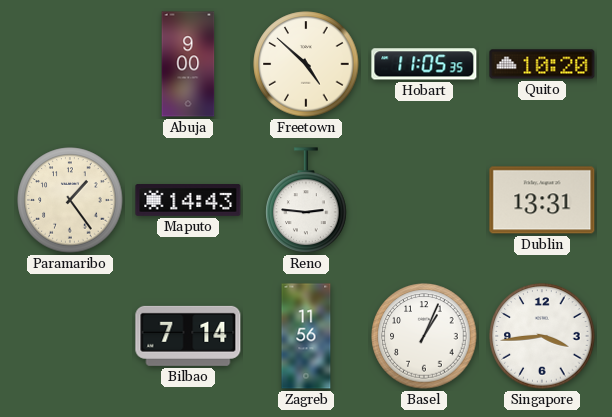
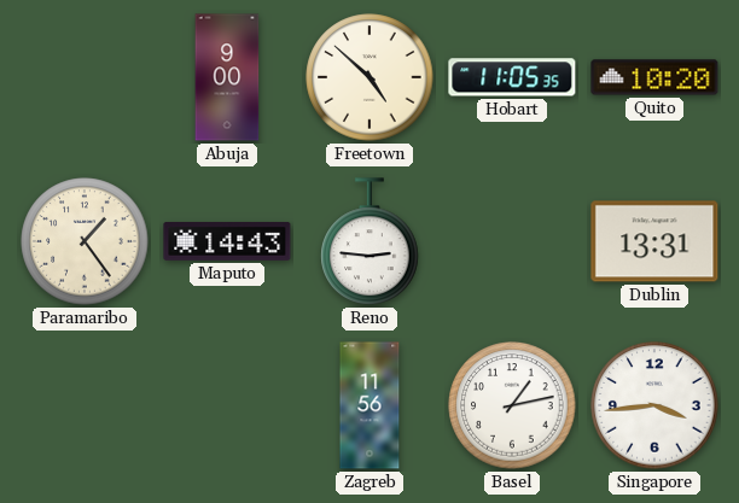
Bilbao: 7:14 -> none
Basel: 1:04 -> 1:13
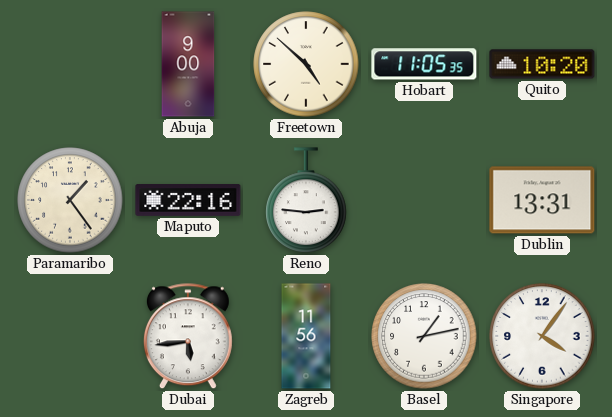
Maputo: 14:43 -> 22:16
Dubai: none -> 5:44
Singapore: 3:44 -> 4:06
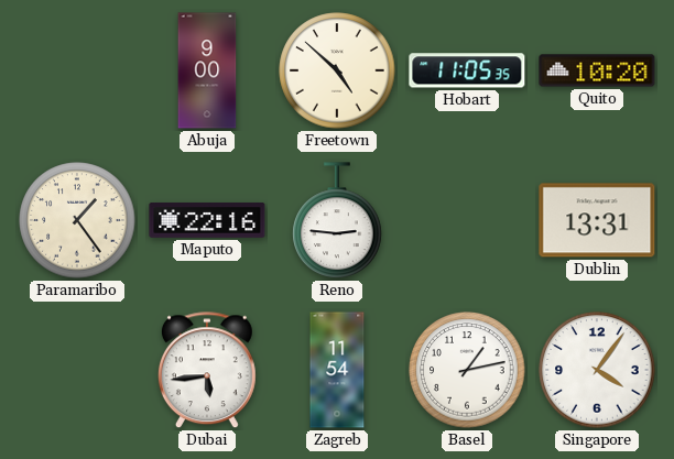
Zagreb: 11:56 -> 11:54
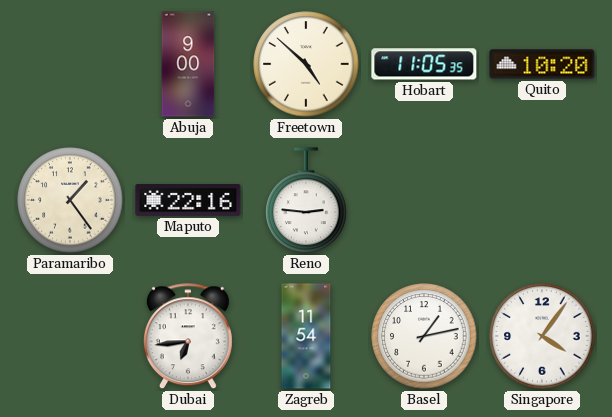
Dublin: 13:31 -> none
Dubai: 5:44 -> 6:44
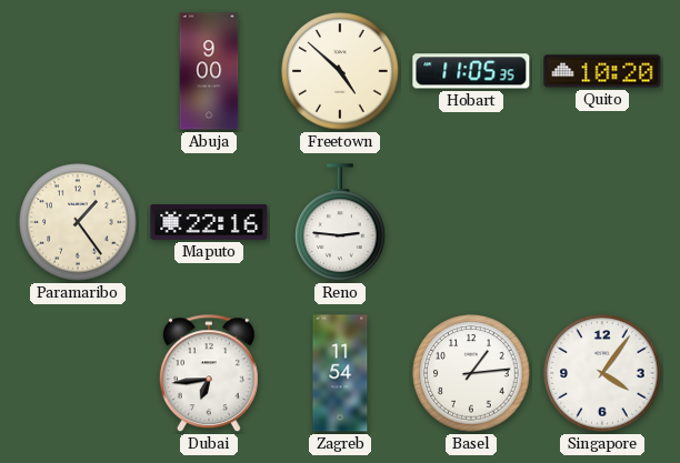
Basel: 1:13 -> 1:14
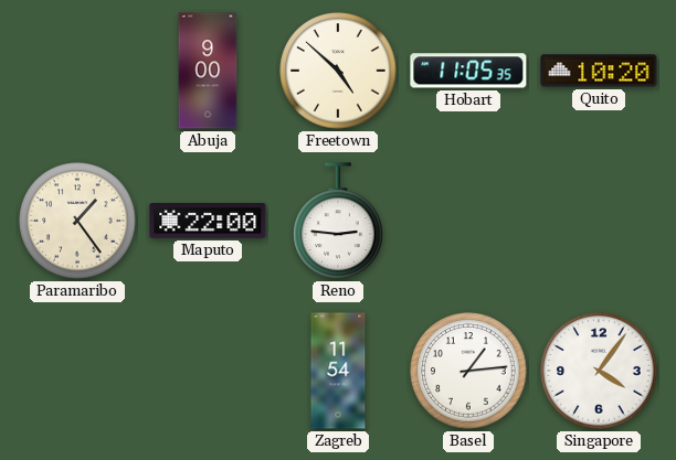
Maputo: 22:16 -> 22:00
Dubai: 6:44 -> none
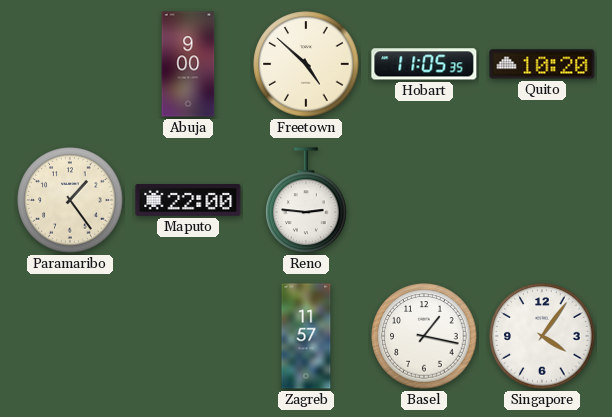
Zagreb: 11:54 -> 11:57
Basel: 1:14 -> 1:17
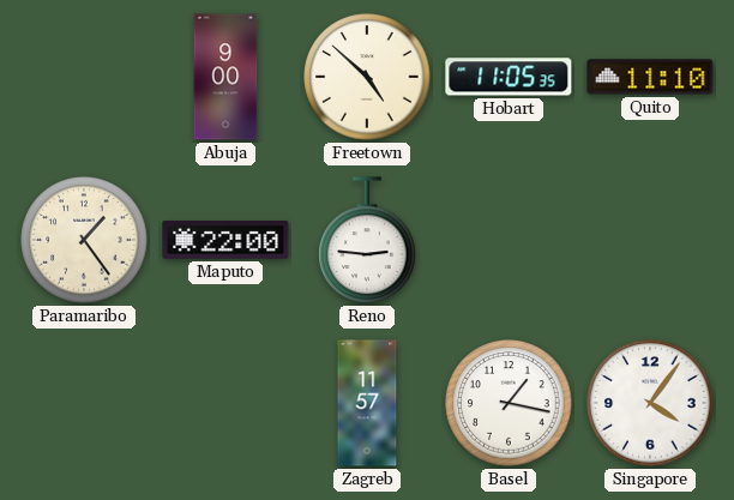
Quito: 10:20 -> 11:10
